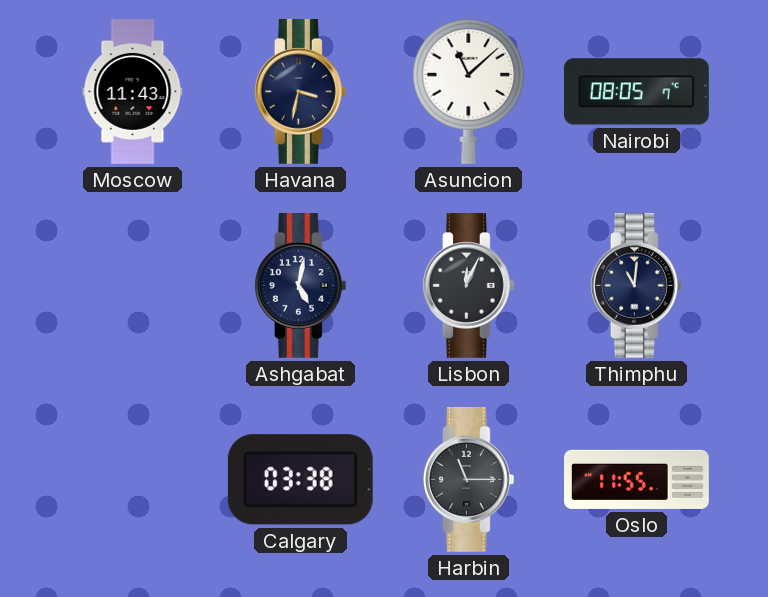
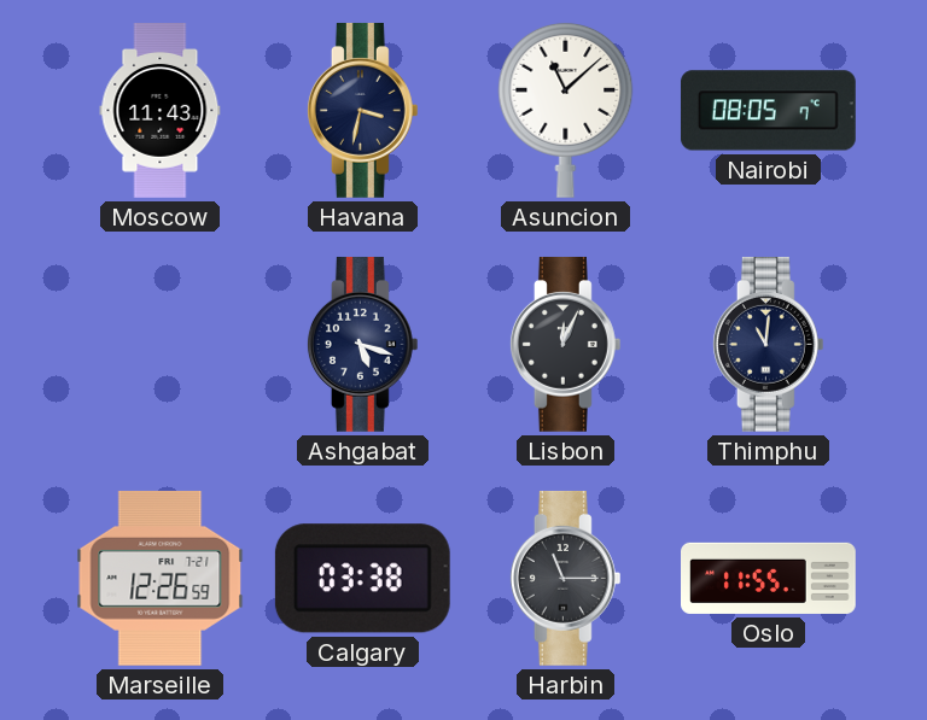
Ashgabat: 5:02 -> 5:18
Marseille: none -> 12:26
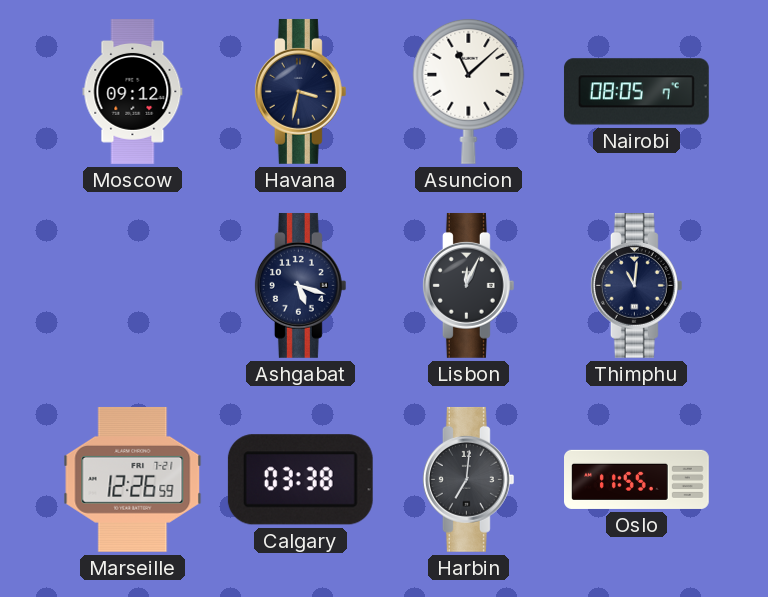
Moscow: 11:43 -> 09:12
Harbin: 11:15 -> 7:01
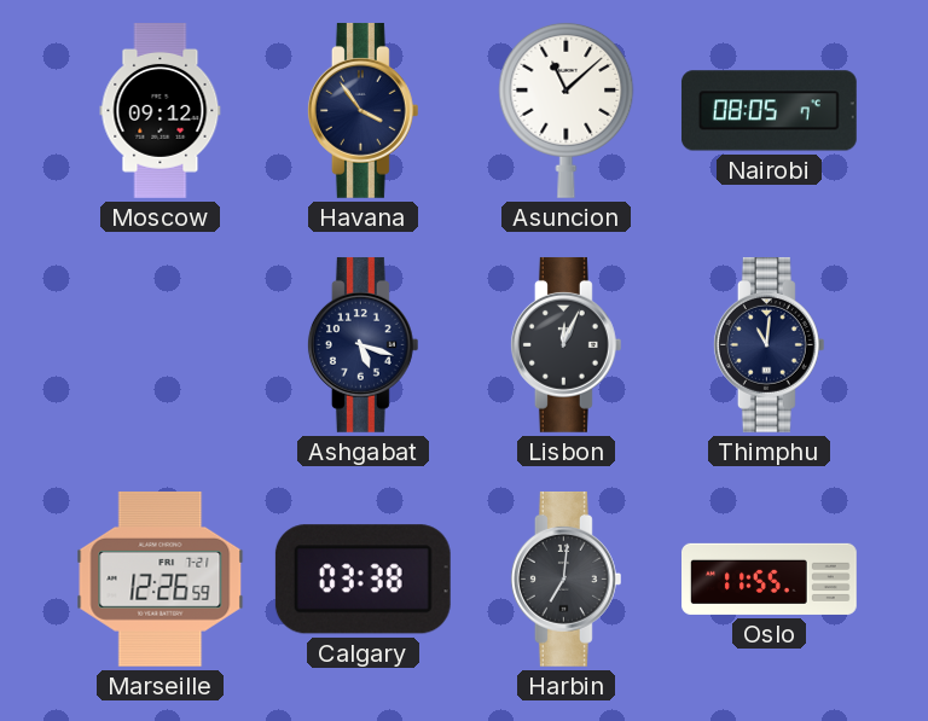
Havana: 3:32 -> 3:54
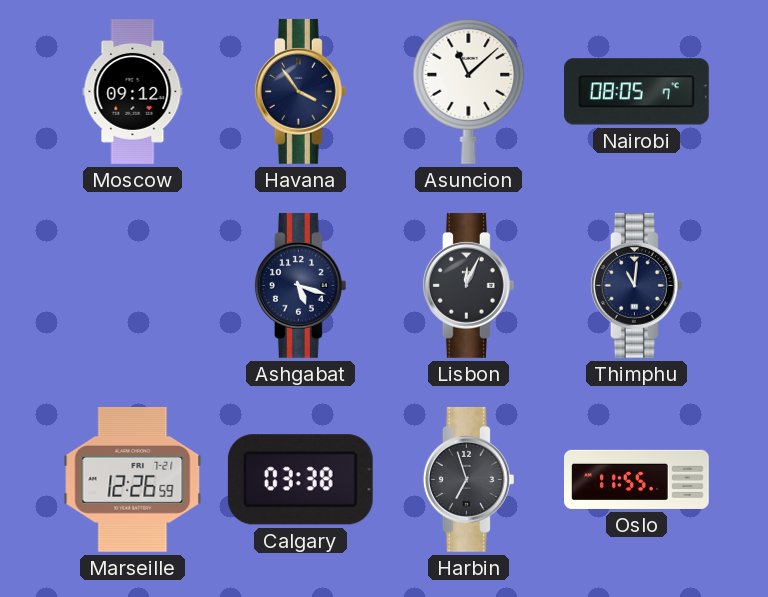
Harbin: 7:01 -> 6:57
